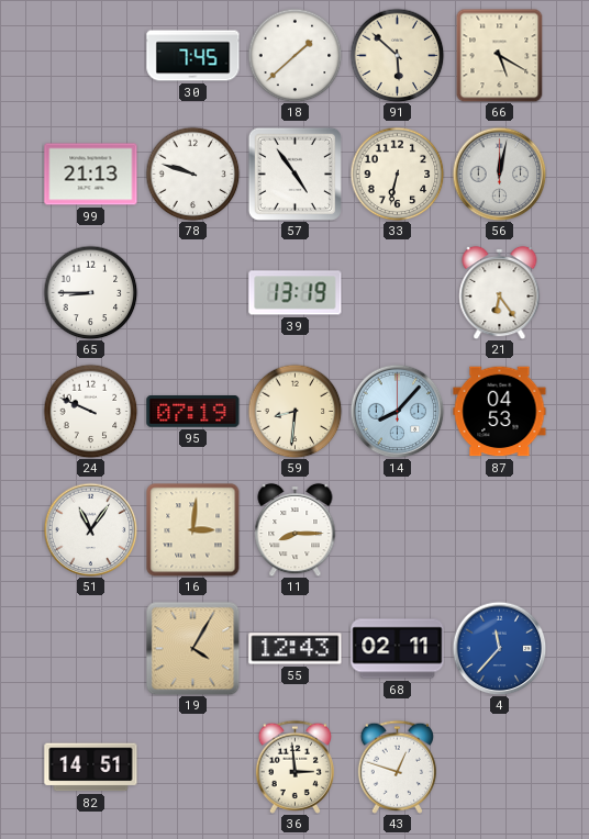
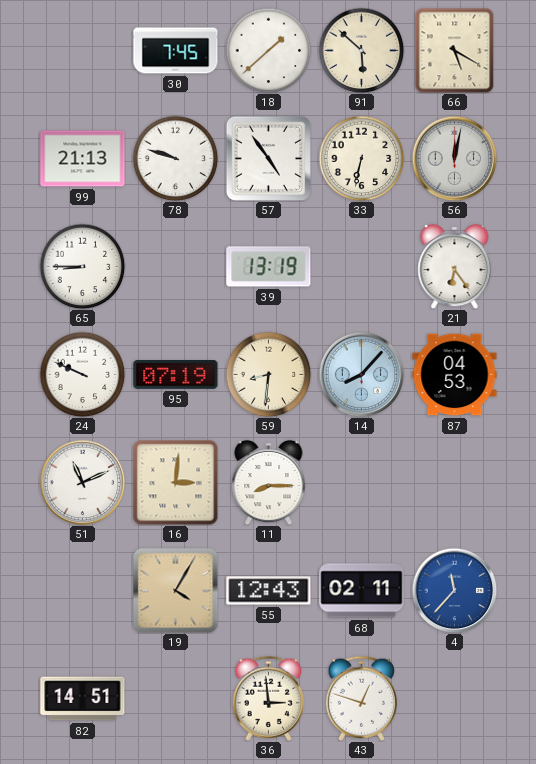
51: 11:06 -> 11:11
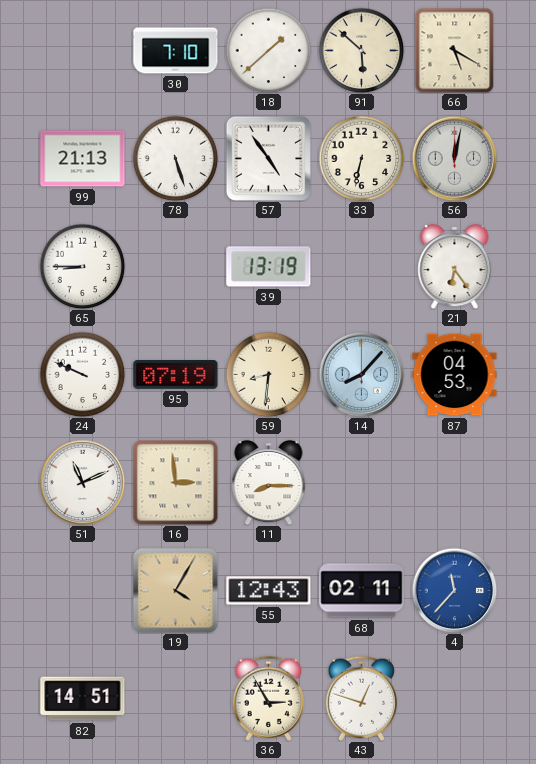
30: 7:45 -> 7:10
78: 9:48 -> 5:27
16: 3:01 -> 2:59
36: 2:59 -> 2:55
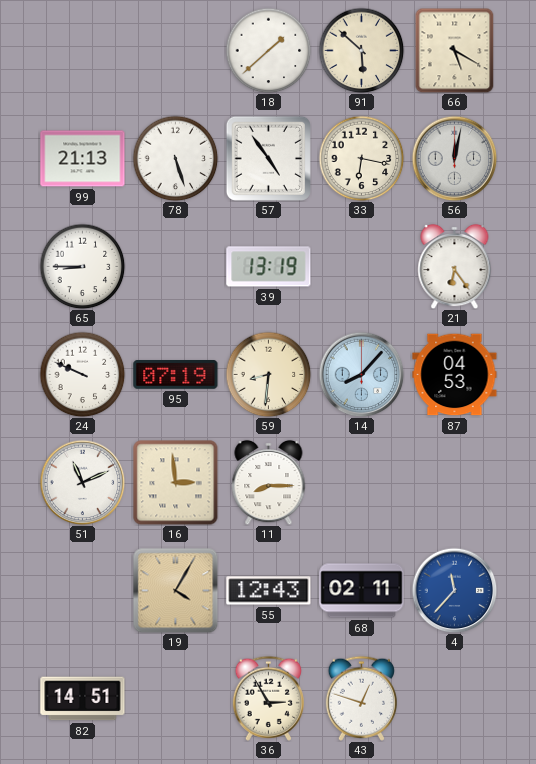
30: 7:10 -> none
33: 6:32 -> 6:17
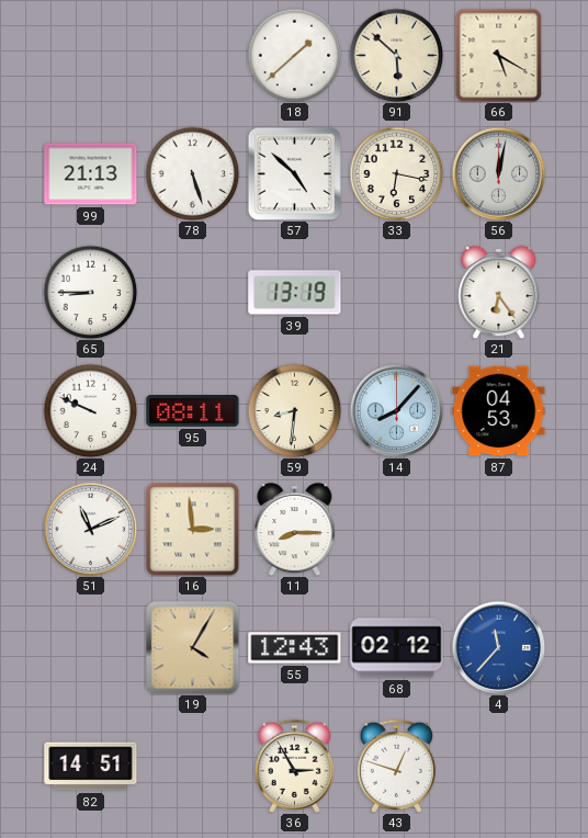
57: 4:54 -> 4:52
95: 07:19 -> 08:11
68: 02:11 -> 02:12
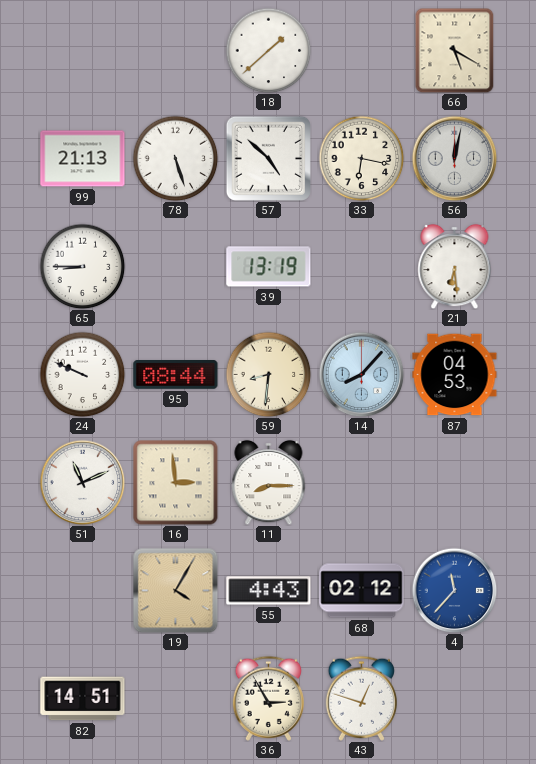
91: 5:52 -> none
21: 6:24 -> 6:29
95: 08:11 -> 08:44
55: 12:43 -> 4:43
